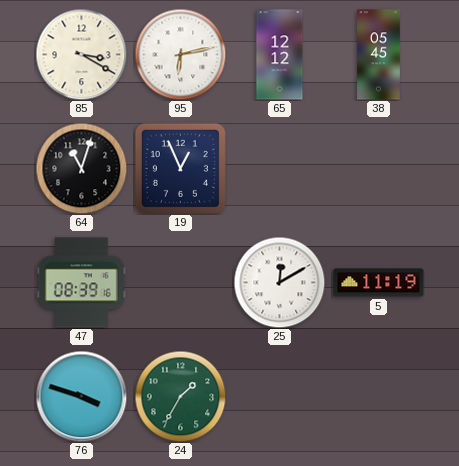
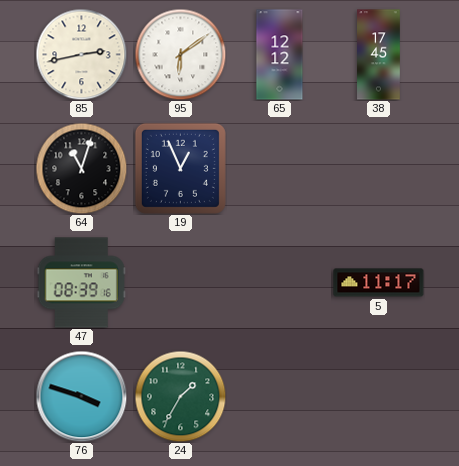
85: 3:20 -> 2:43
95: 6:13 -> 6:09
38: 05:45 -> 17:45
25: 12:10 -> none
5: 11:19 -> 11:17
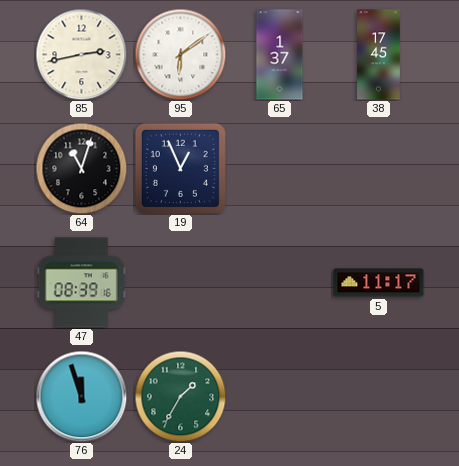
65: 12:12 -> 1:37
76: 3:48 -> 11:57
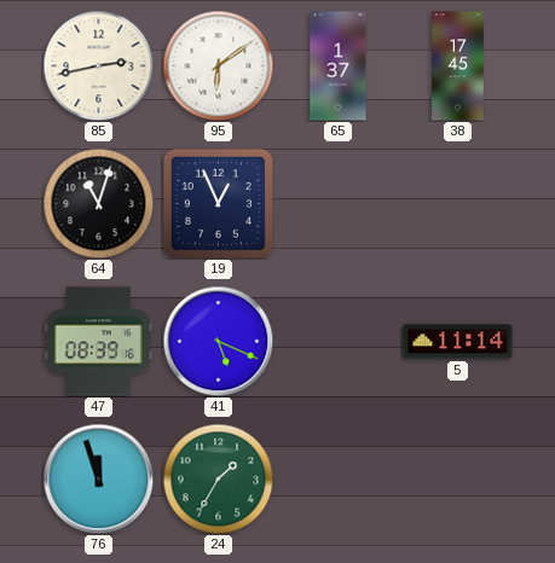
41: none -> 5:19
5: 11:17 -> 11:14
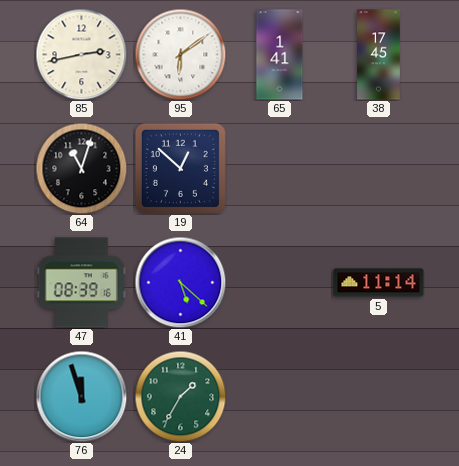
65: 1:37 -> 1:41
19: 12:56 -> 12:52
41: 5:19 -> 5:22
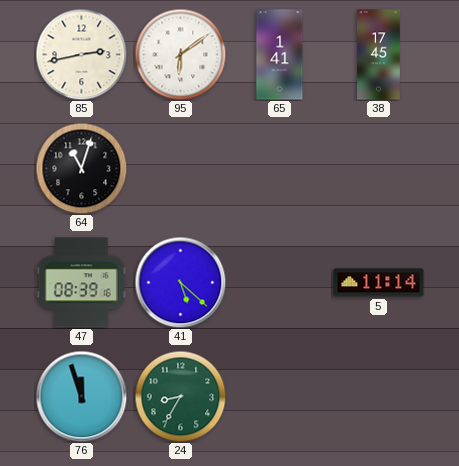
19: 12:52 -> none
24: 1:35 -> 8:35
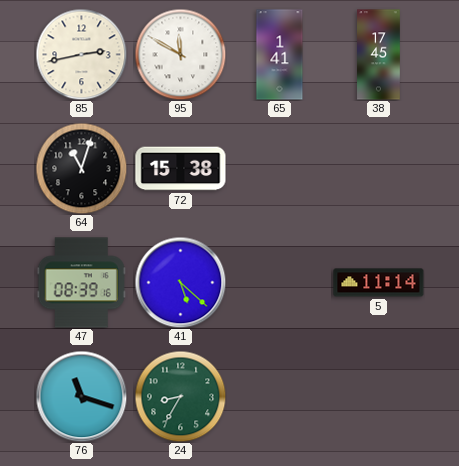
95: 6:09 -> 11:50
72: none -> 15:38
76: 11:57 -> 11:18
